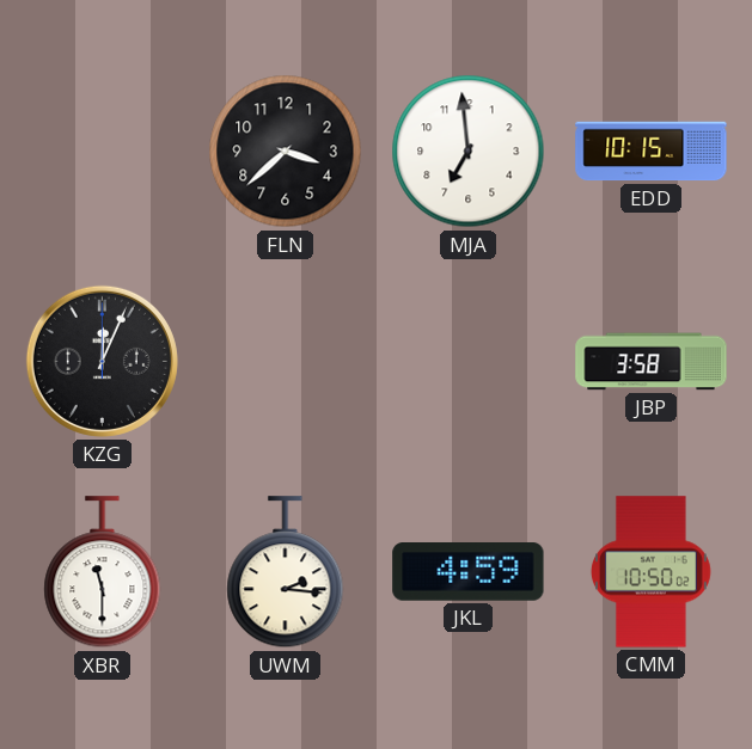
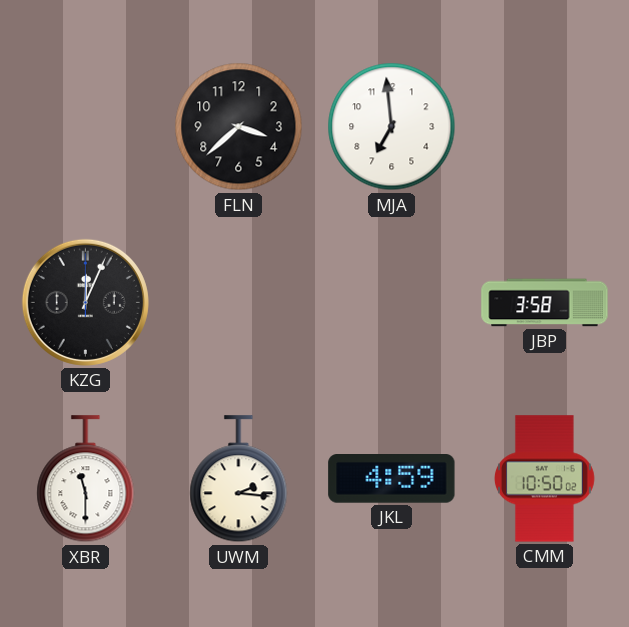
EDD: 10:15 -> none
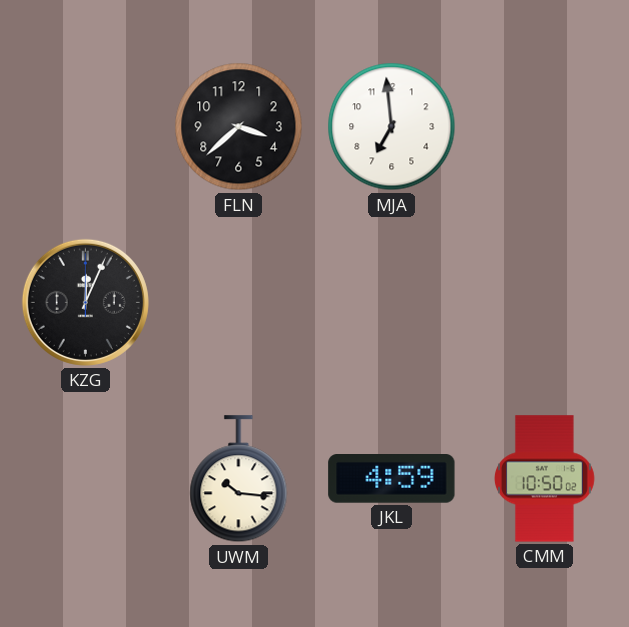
JBP: 3:58 -> none
XBR: 11:30 -> none
UWM: 2:16 -> 10:16
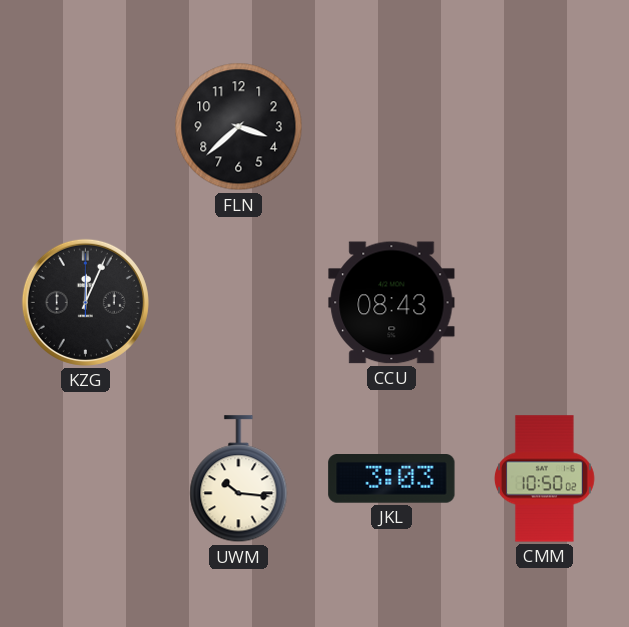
MJA: 6:59 -> none
CCU: none -> 08:43
JKL: 4:59 -> 3:03
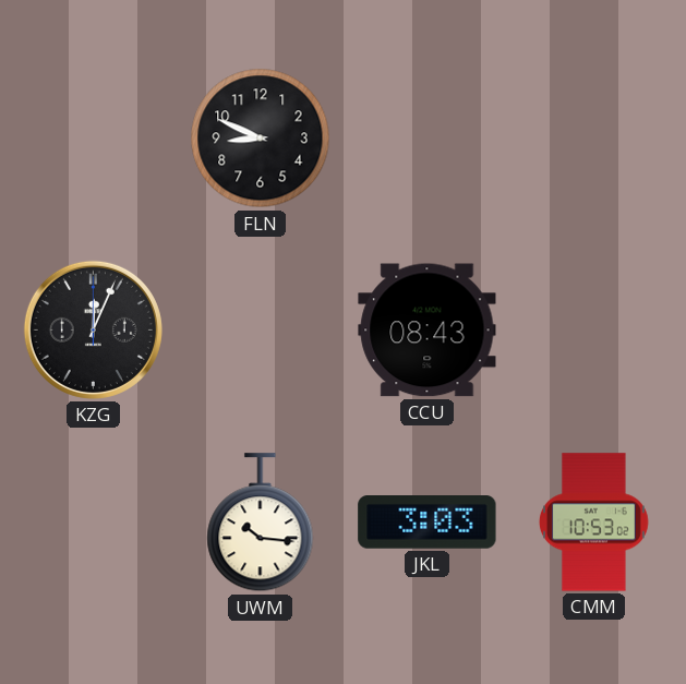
FLN: 3:38 -> 8:49
CMM: 10:50 -> 10:53
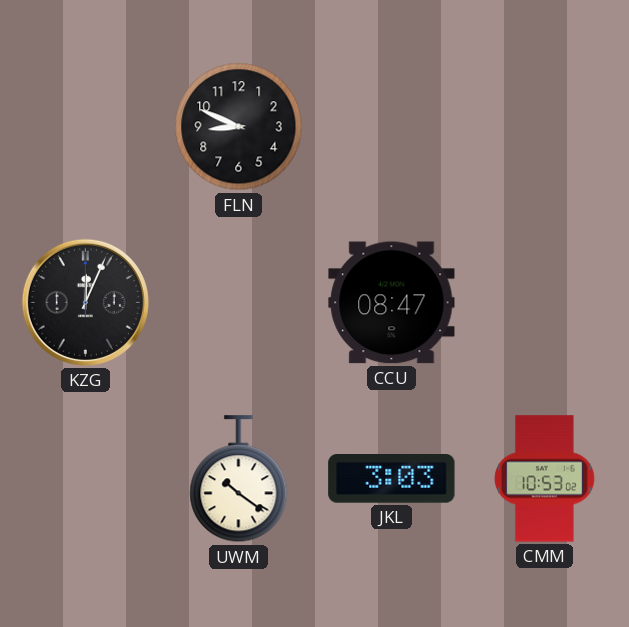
CCU: 08:43 -> 08:47
UWM: 10:16 -> 10:21
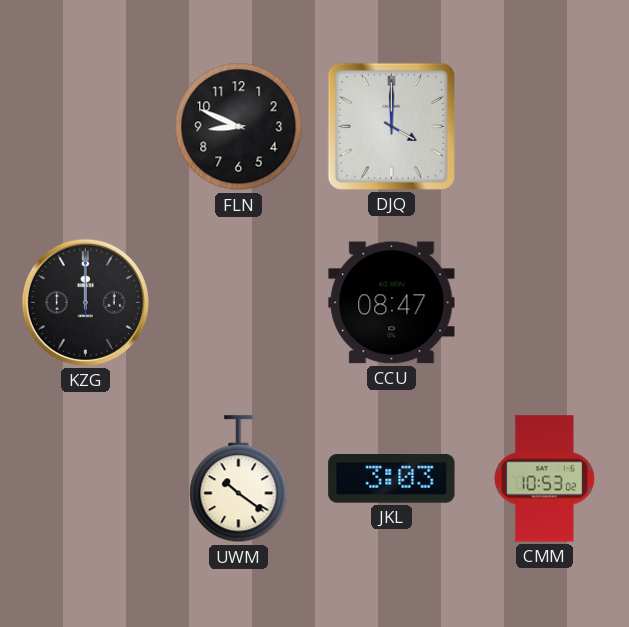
DJQ: none -> 4:00
KZG: 12:04 -> 12:00
